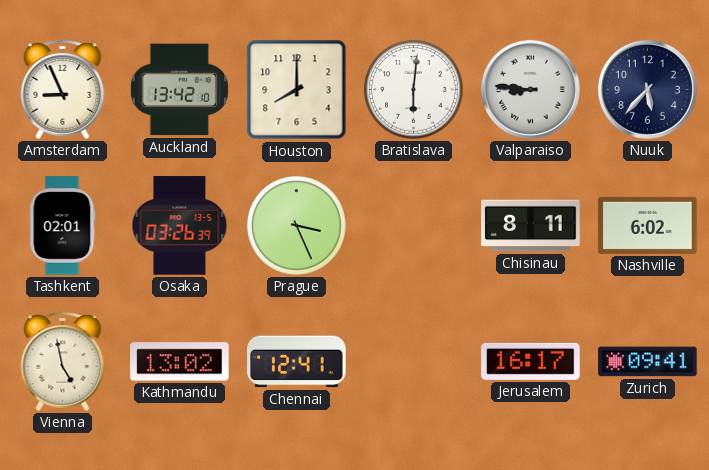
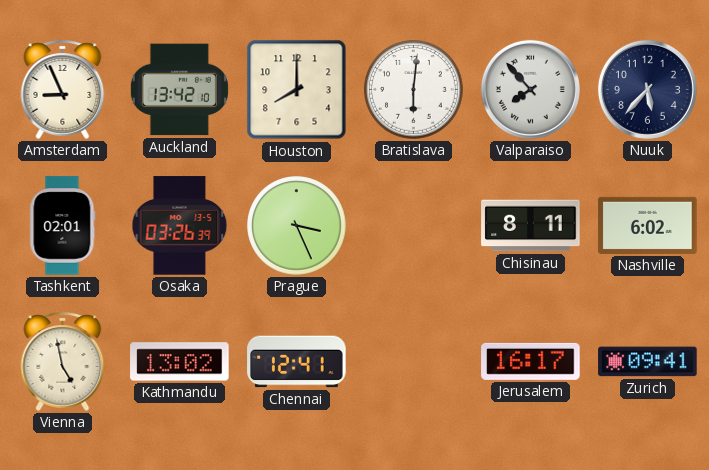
Valparaiso: 8:46 -> 7:53
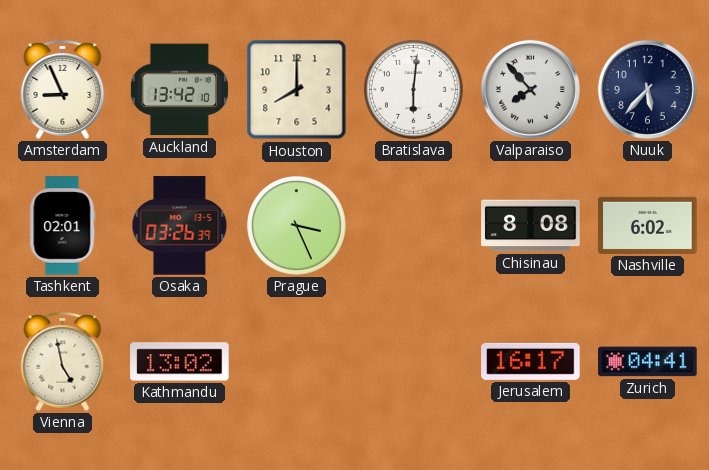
Chisinau: 8:11 -> 8:08
Chennai: 12:41 -> none
Zurich: 09:41 -> 04:41
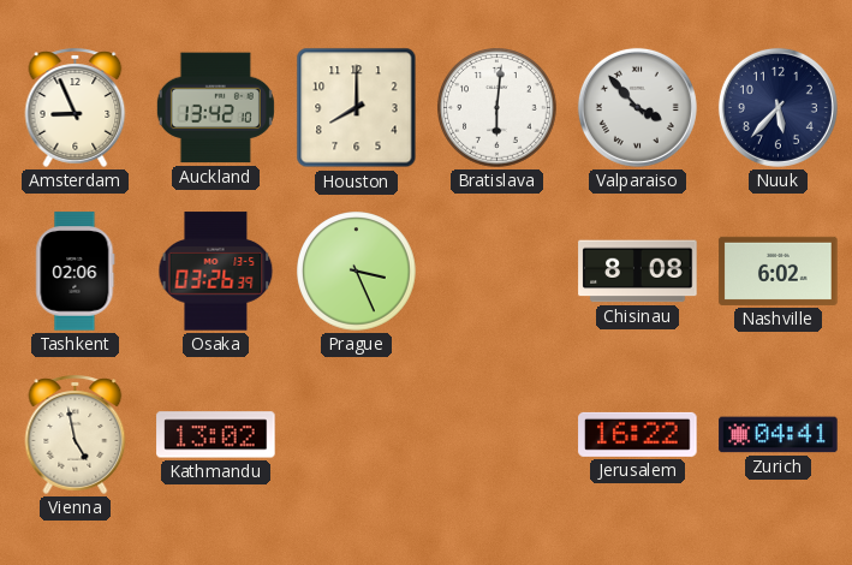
Valparaiso: 7:53 -> 3:53
Tashkent: 02:01 -> 02:06
Jerusalem: 16:17 -> 16:22
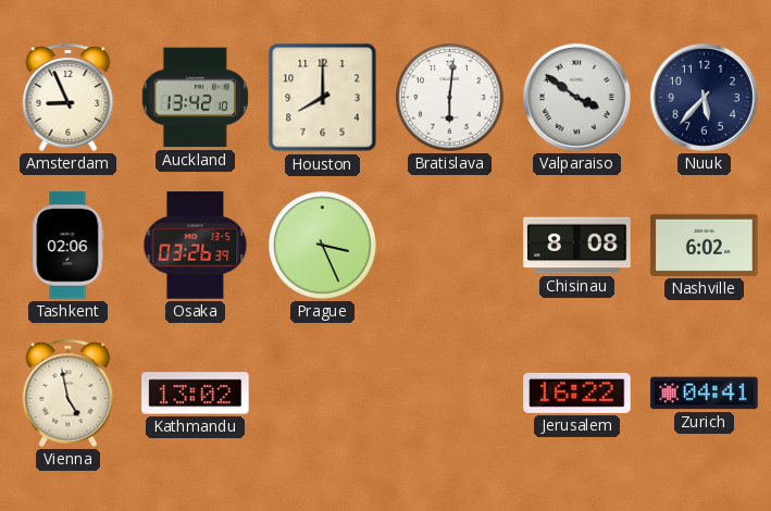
Valparaiso: 3:53 -> 3:51
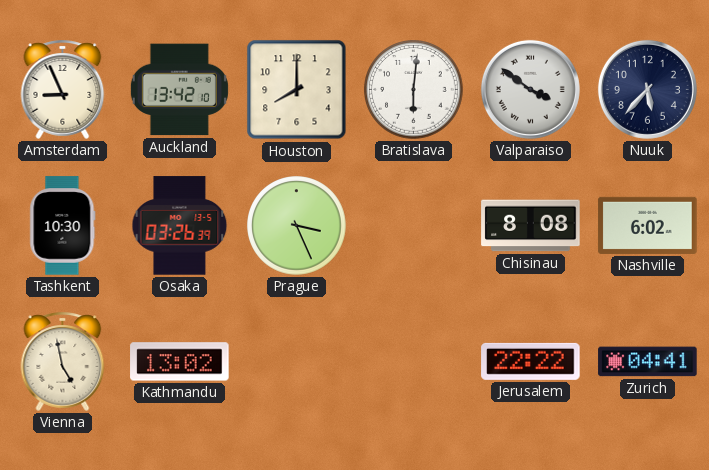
Tashkent: 02:06 -> 10:30
Jerusalem: 16:22 -> 22:22
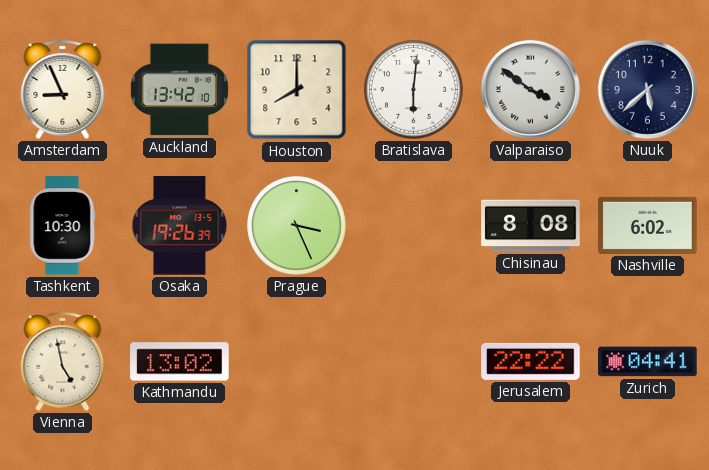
Nuuk: 5:37 -> 5:38
Osaka: 03:26 -> 19:26
